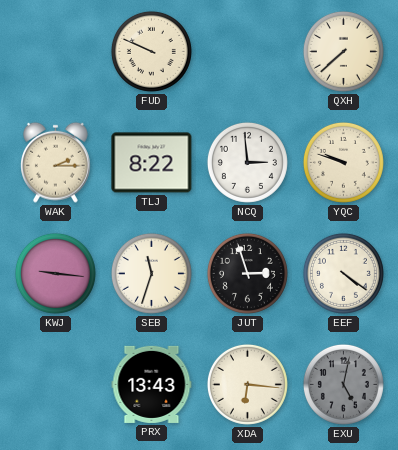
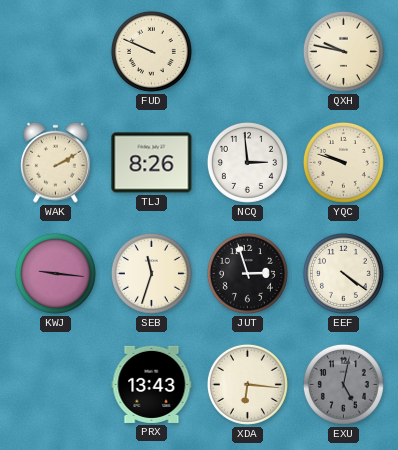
QXH: 7:38 -> 9:47
WAK: 2:15 -> 2:10
TLJ: 8:22 -> 8:26
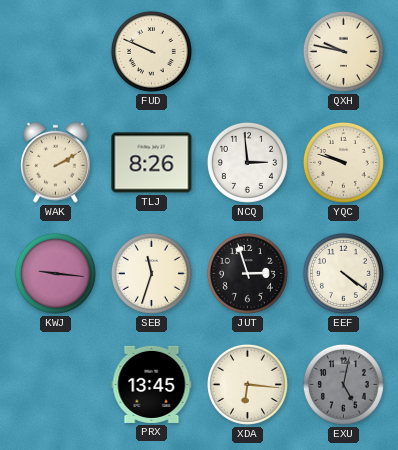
PRX: 13:43 -> 13:45
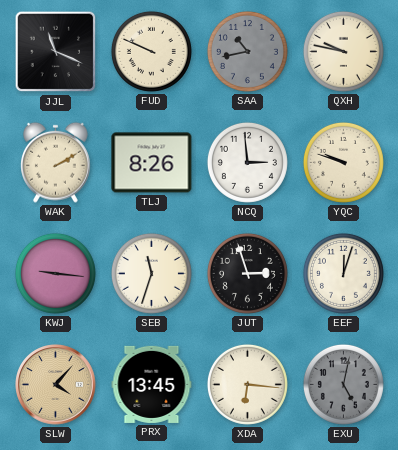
JJL: none -> 11:19
SAA: none -> 10:43
EEF: 4:21 -> 12:03
SLW: none -> 4:07
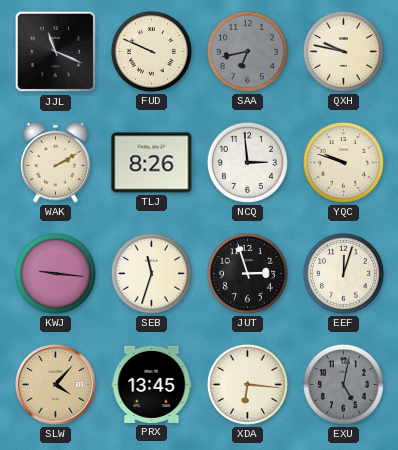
SAA: 10:43 -> 6:43
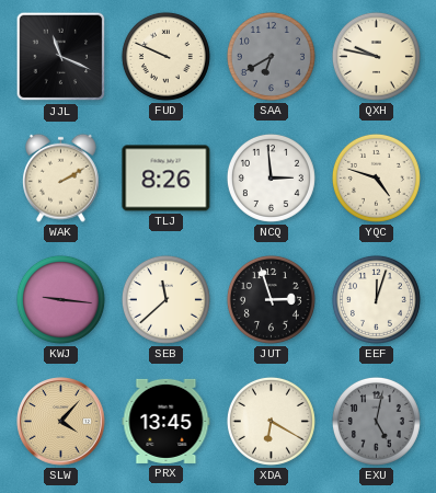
SAA: 6:43 -> 6:40
YQC: 9:48 -> 4:48
SEB: 11:33 -> 11:38
XDA: 6:16 -> 6:20
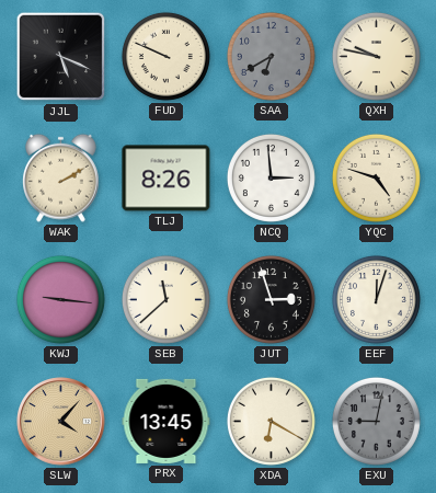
JJL: 11:19 -> 5:19
EXU: 5:02 -> 9:02
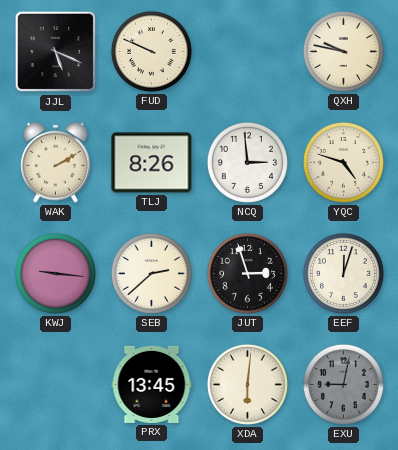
SAA: 6:40 -> none
SEB: 11:38 -> 2:38
SLW: 4:07 -> none
XDA: 6:20 -> 6:01
